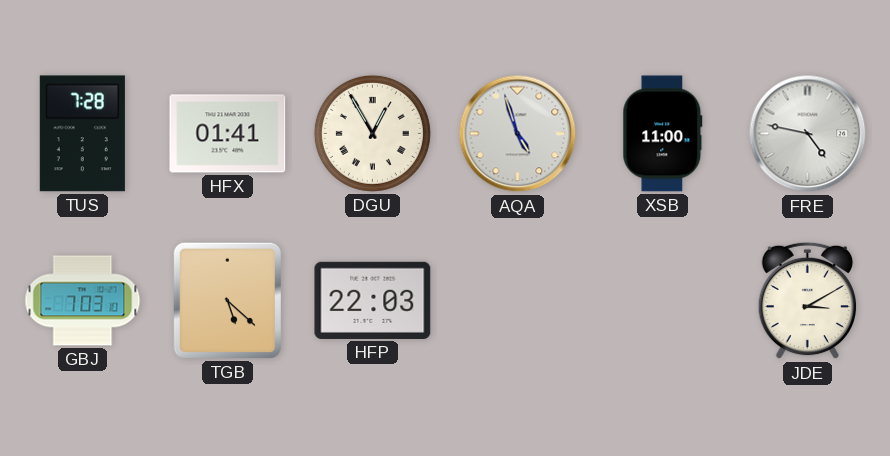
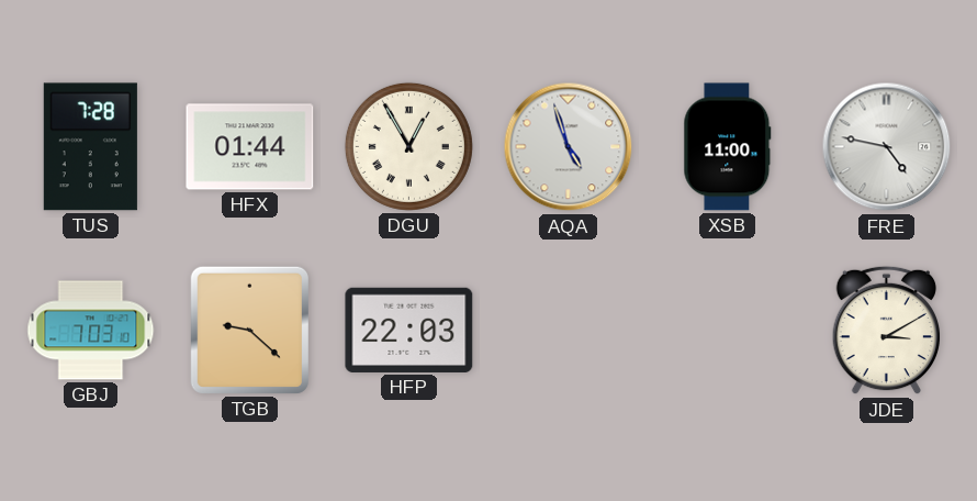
HFX: 01:41 -> 01:44
TGB: 5:22 -> 9:22
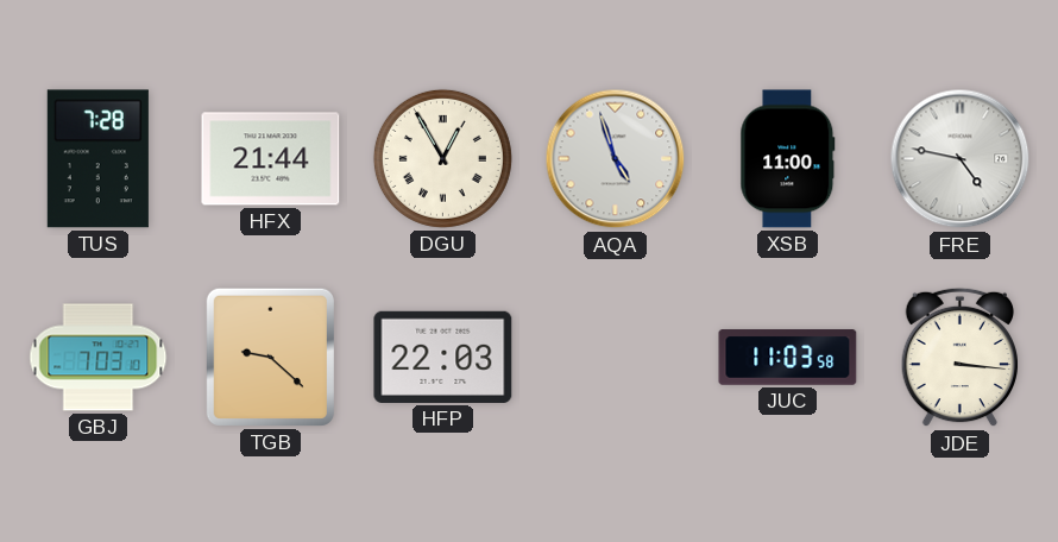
HFX: 01:44 -> 21:44
JUC: none -> 11:03
JDE: 3:10 -> 3:16
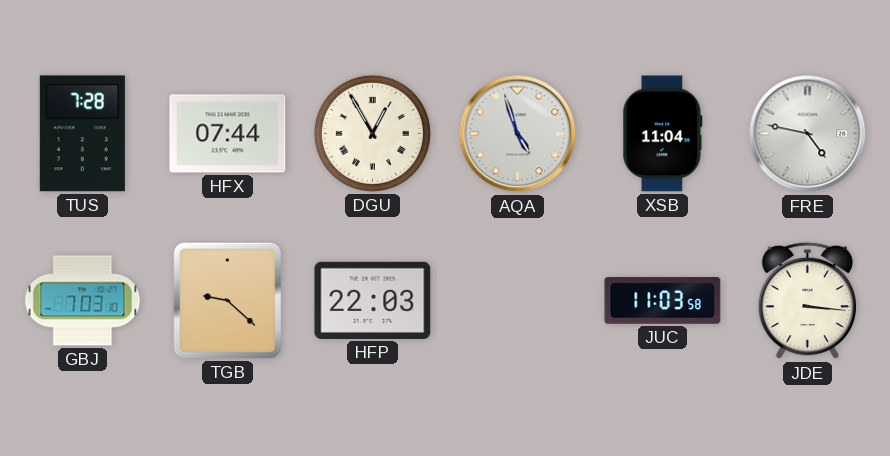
HFX: 21:44 -> 07:44
XSB: 11:00 -> 11:04
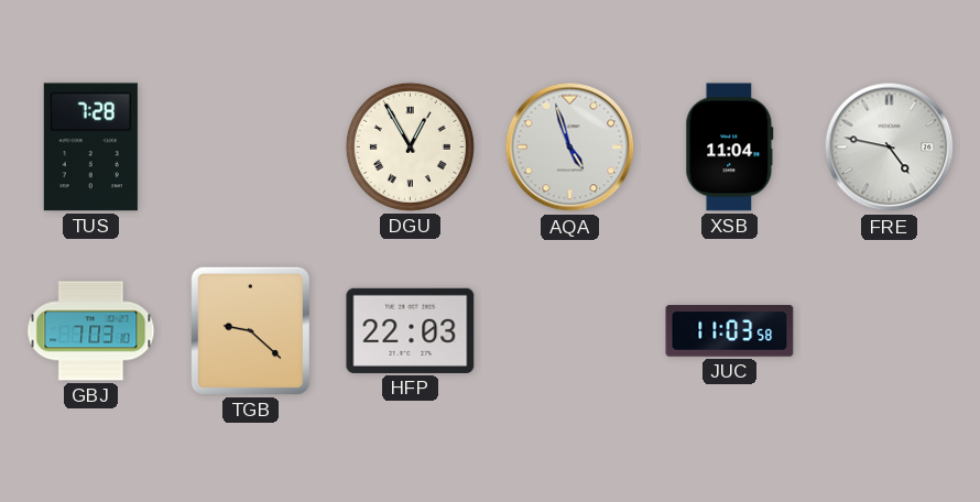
HFX: 07:44 -> none
JDE: 3:16 -> none
